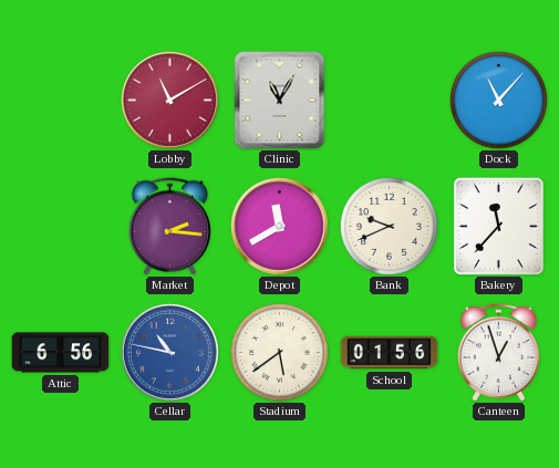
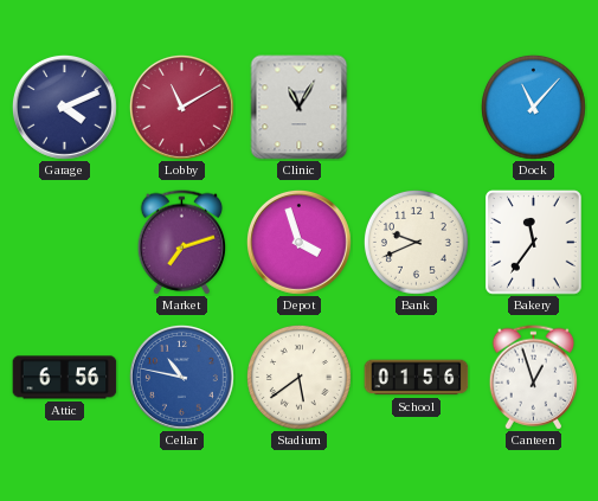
Garage: none -> 4:11
Market: 2:16 -> 7:12
Depot: 11:40 -> 3:57
Bakery: 11:37 -> 11:36
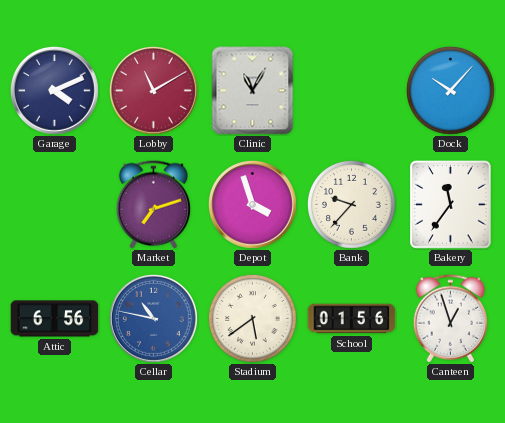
Dock: 11:07 -> 10:07
Bank: 9:41 -> 9:37
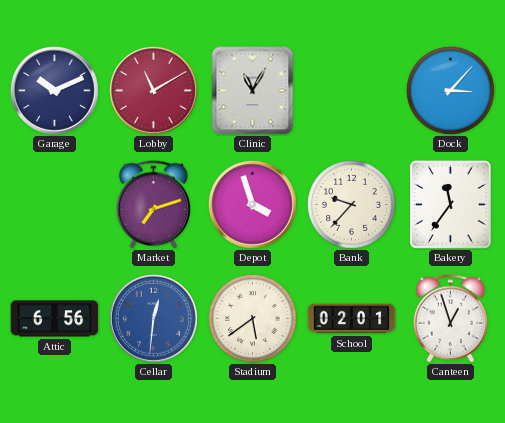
Garage: 4:11 -> 10:11
Dock: 10:07 -> 3:07
Cellar: 10:47 -> 12:31
School: 01:56 -> 02:01
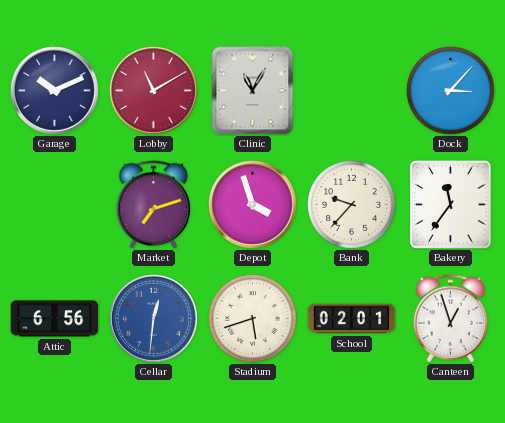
Stadium: 5:39 -> 5:42
